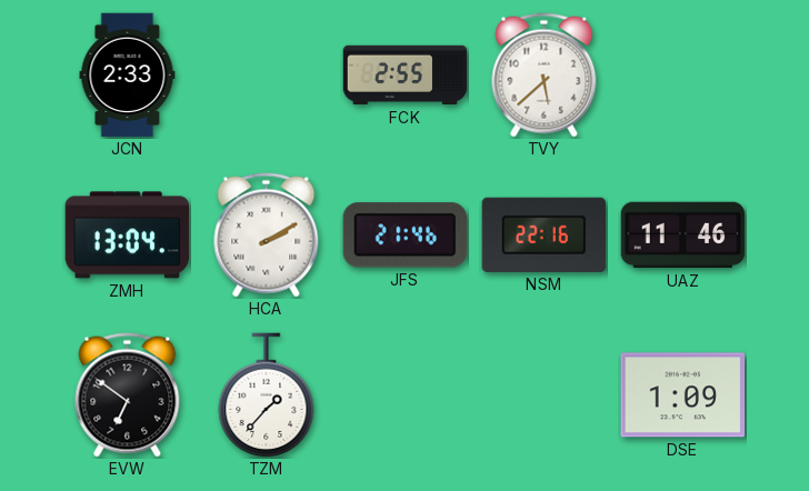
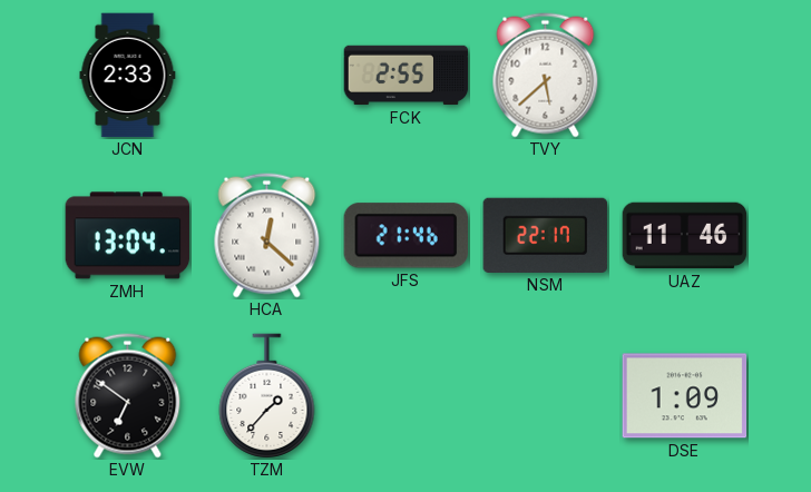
HCA: 2:10 -> 12:22
NSM: 22:16 -> 22:17
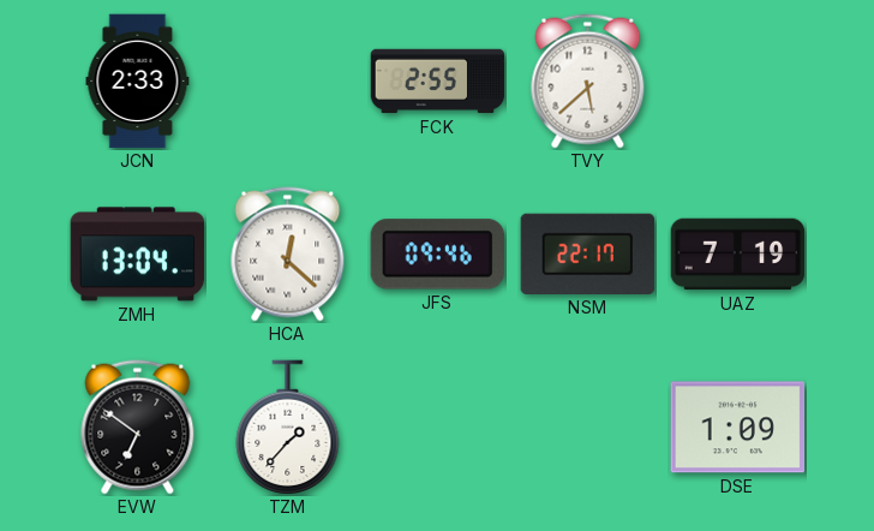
JFS: 21:46 -> 09:46
UAZ: 11:46 -> 7:19
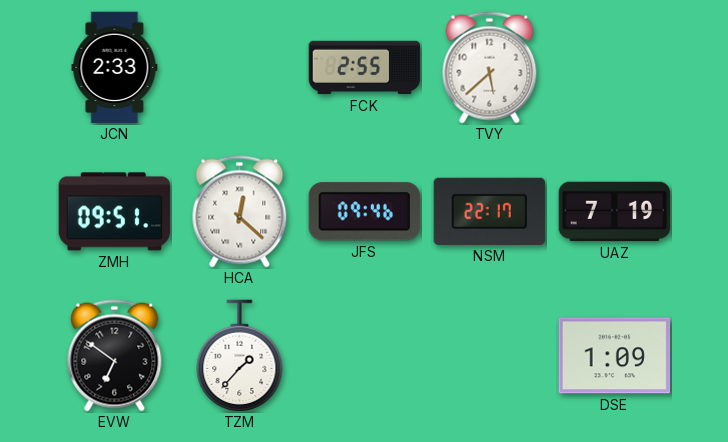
ZMH: 13:04 -> 09:51
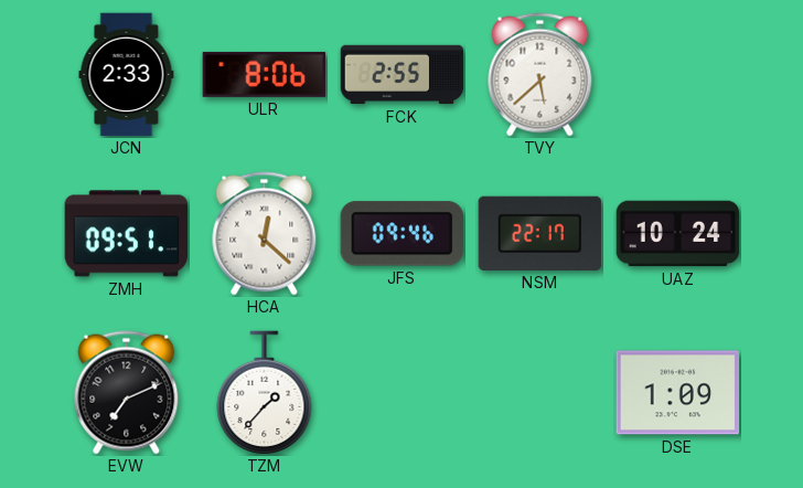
ULR: none -> 8:06
UAZ: 7:19 -> 10:24
EVW: 6:51 -> 7:11
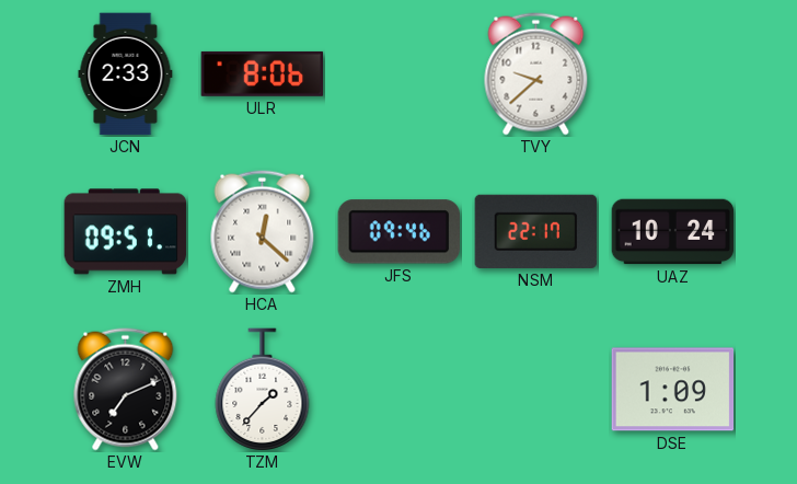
FCK: 2:55 -> none
TVY: 5:38 -> 9:38
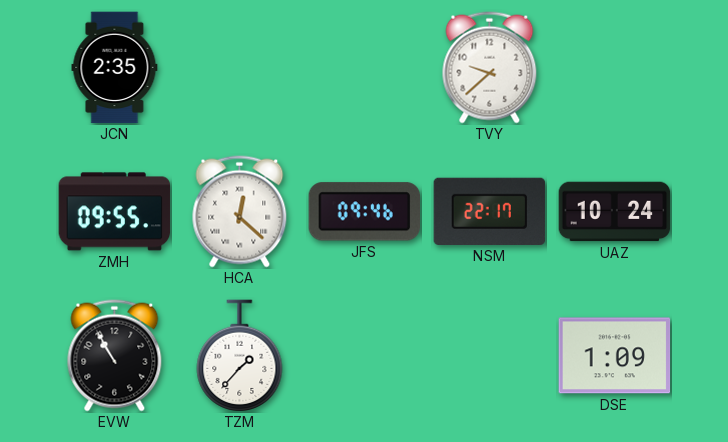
JCN: 2:33 -> 2:35
ULR: 8:06 -> none
ZMH: 09:51 -> 09:55
EVW: 7:11 -> 10:55
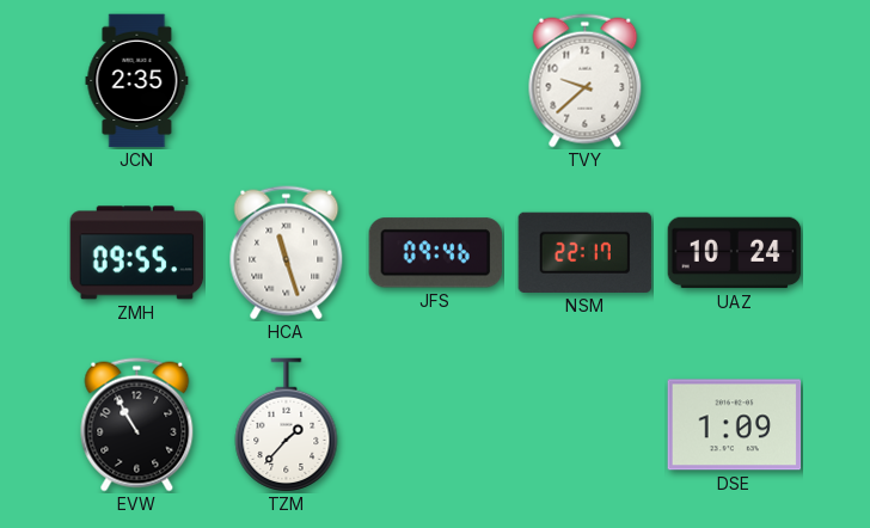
HCA: 12:22 -> 11:27
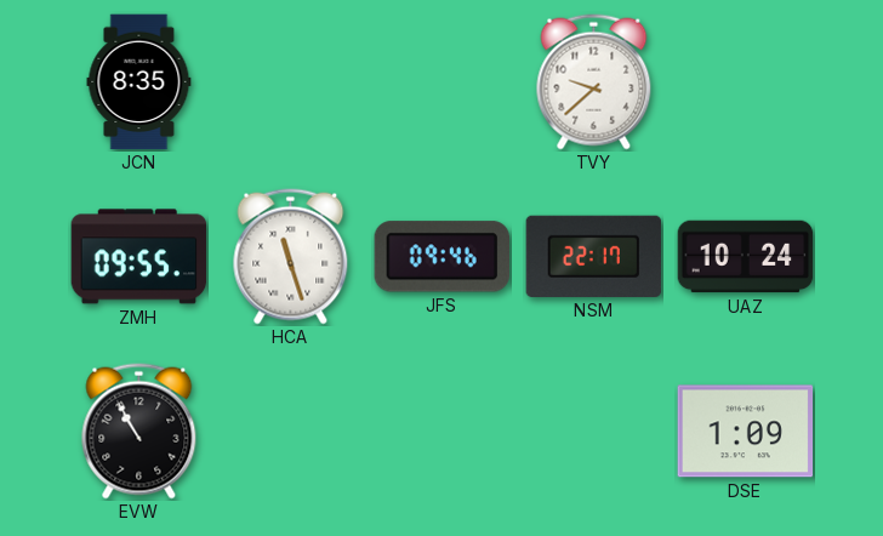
JCN: 2:35 -> 8:35
TZM: 1:37 -> none
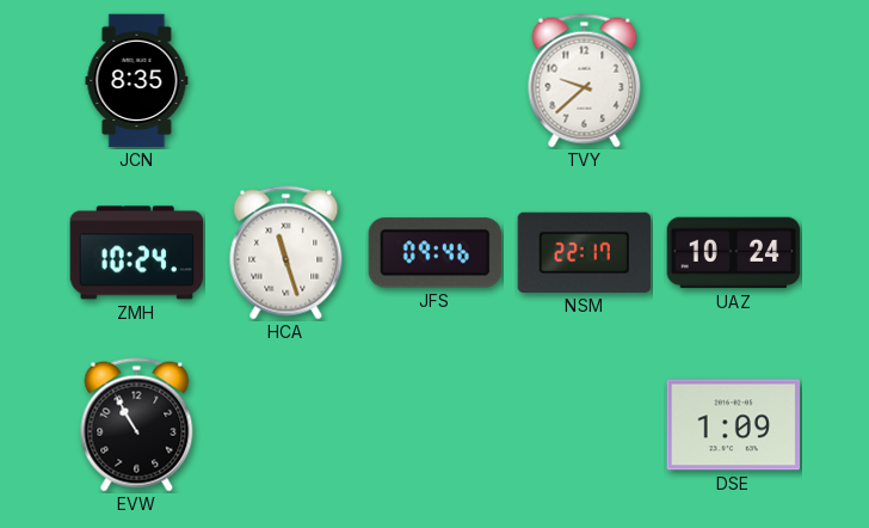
ZMH: 09:55 -> 10:24
